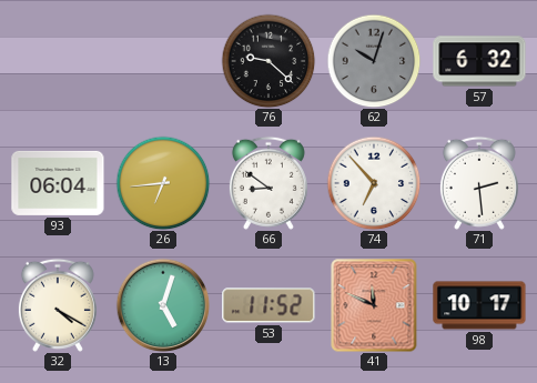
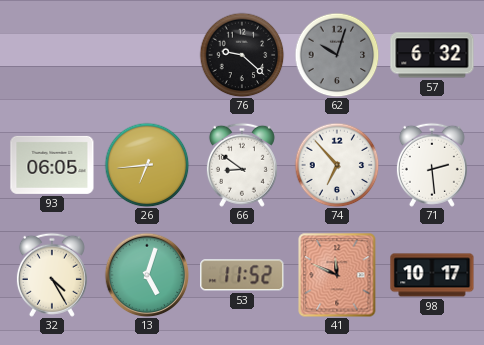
93: 06:04 -> 06:05
32: 4:20 -> 4:25
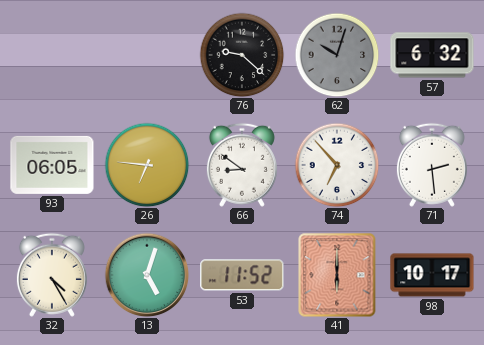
26: 6:44 -> 6:46
41: 11:49 -> 6:00
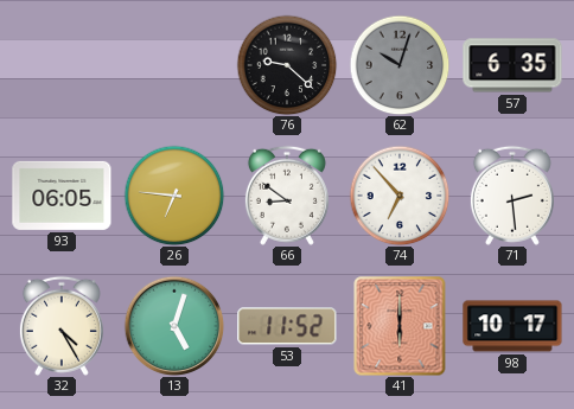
57: 6:32 -> 6:35
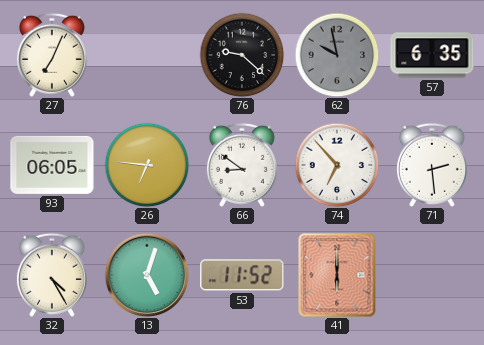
27: none -> 7:04
62: 10:03 -> 9:58
98: 10:17 -> none
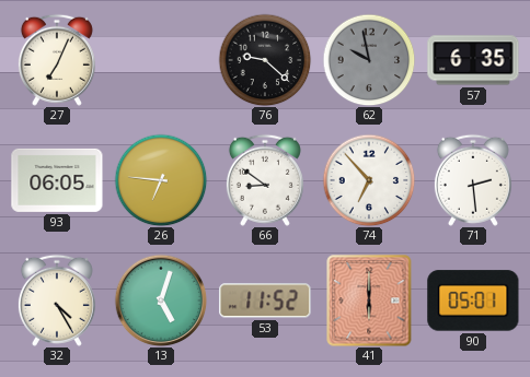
90: none -> 05:01
